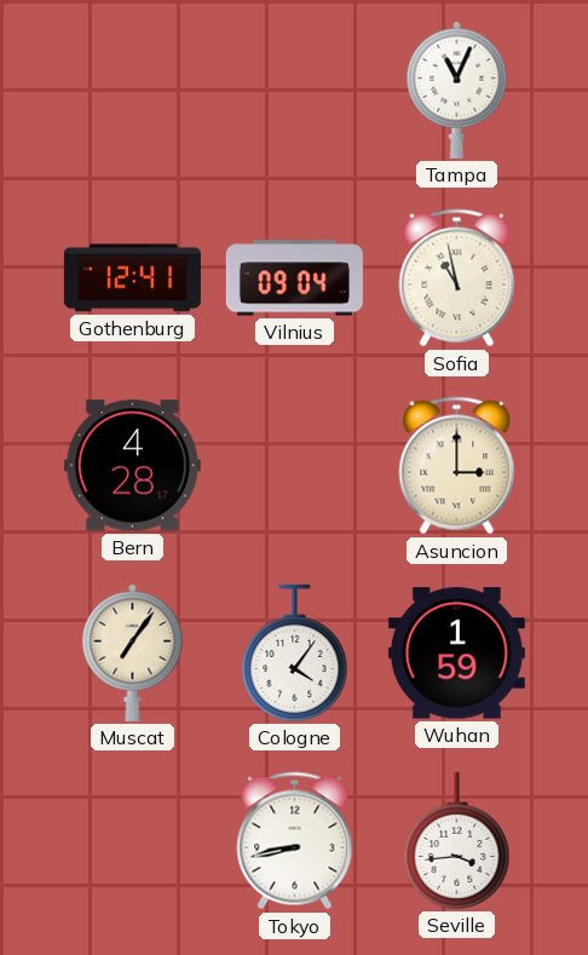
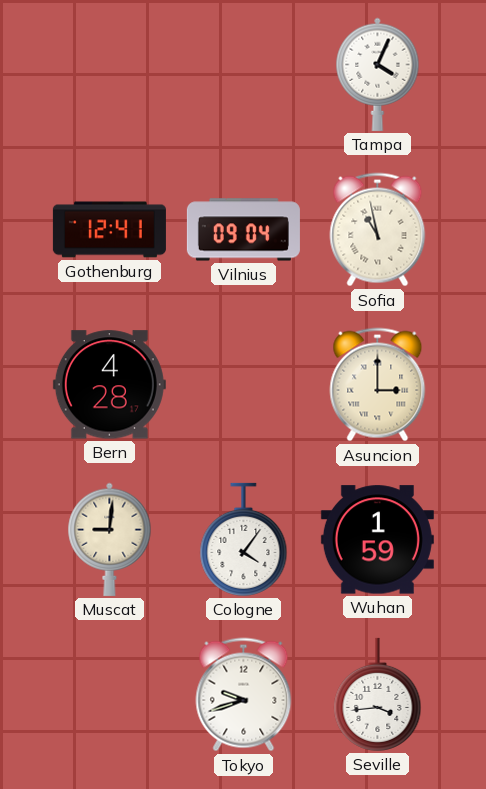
Tampa: 11:04 -> 4:04
Muscat: 7:06 -> 9:01
Tokyo: 8:43 -> 9:42
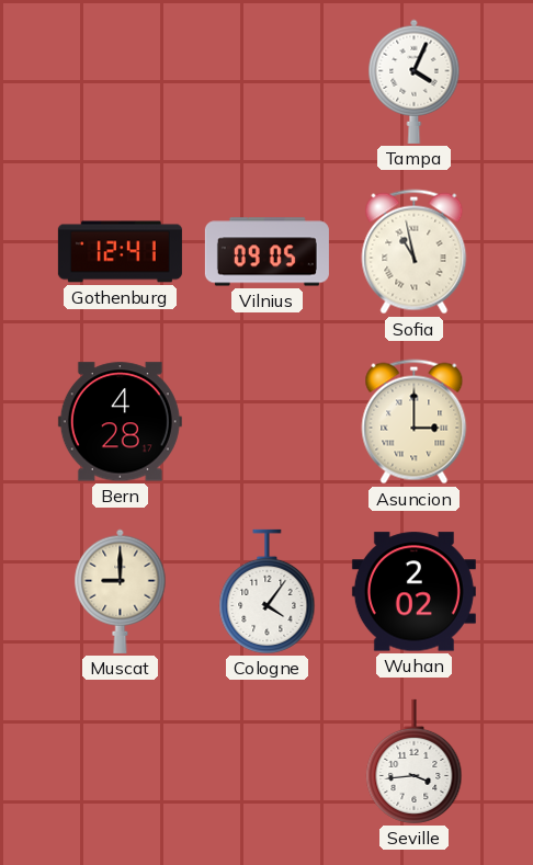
Vilnius: 09:04 -> 09:05
Muscat: 9:01 -> 9:00
Wuhan: 1:59 -> 2:02
Tokyo: 9:42 -> none
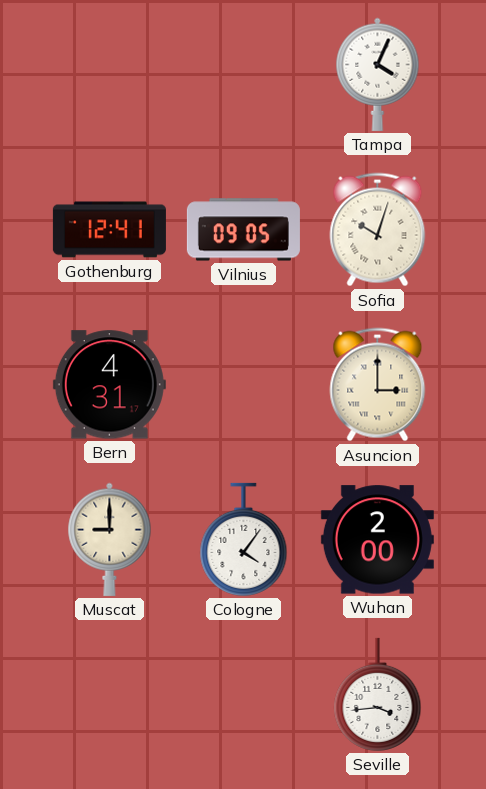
Sofia: 10:58 -> 10:03
Bern: 4:28 -> 4:31
Wuhan: 2:02 -> 2:00
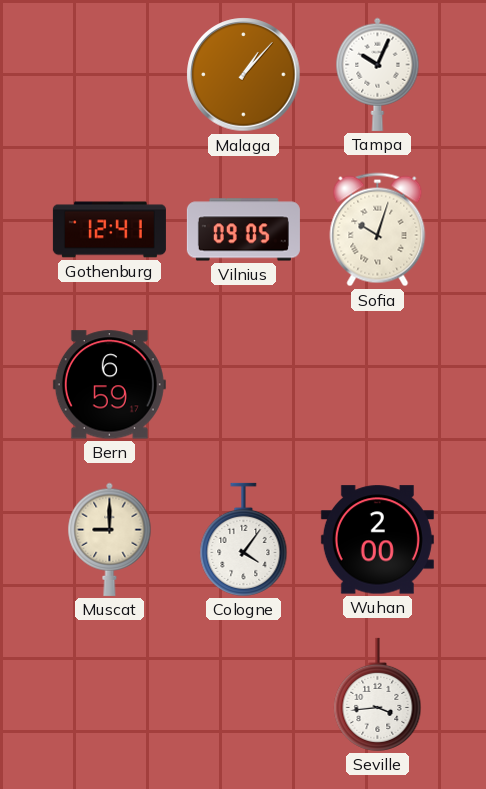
Malaga: none -> 1:07
Tampa: 4:04 -> 10:04
Bern: 4:31 -> 6:59
Asuncion: 3:00 -> none
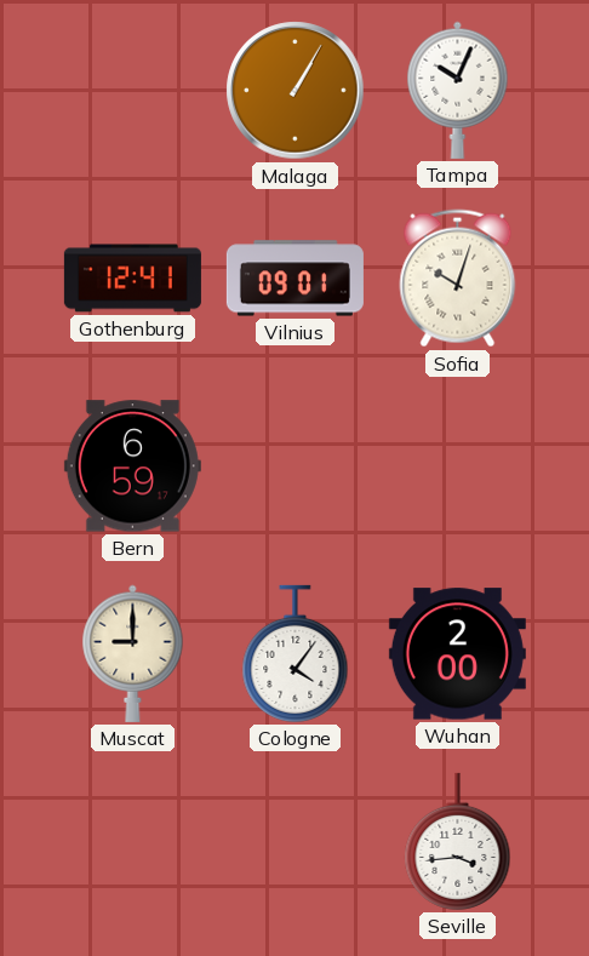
Malaga: 1:07 -> 1:05
Vilnius: 09:05 -> 09:01
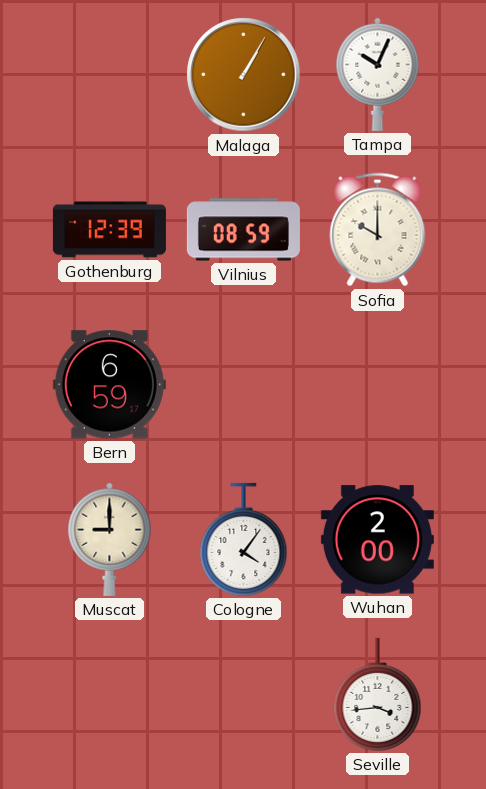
Gothenburg: 12:41 -> 12:39
Vilnius: 09:01 -> 08:59
Sofia: 10:03 -> 10:00
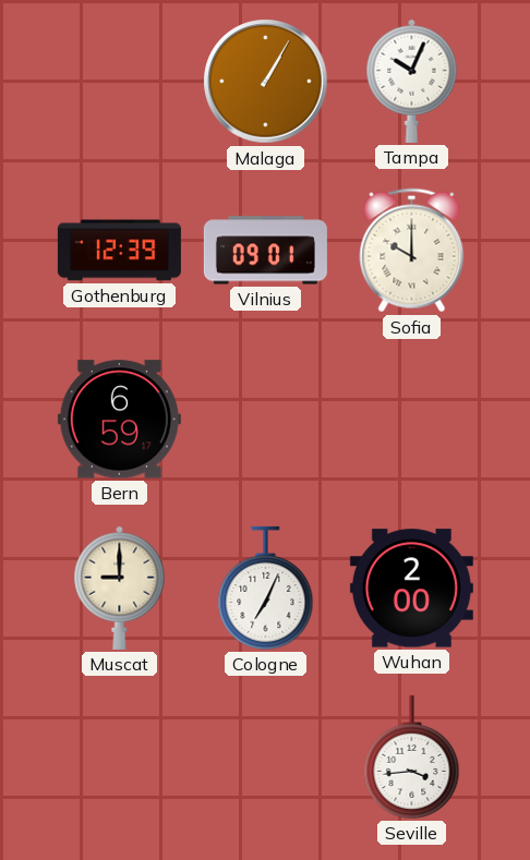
Vilnius: 08:59 -> 09:01
Cologne: 4:06 -> 7:04
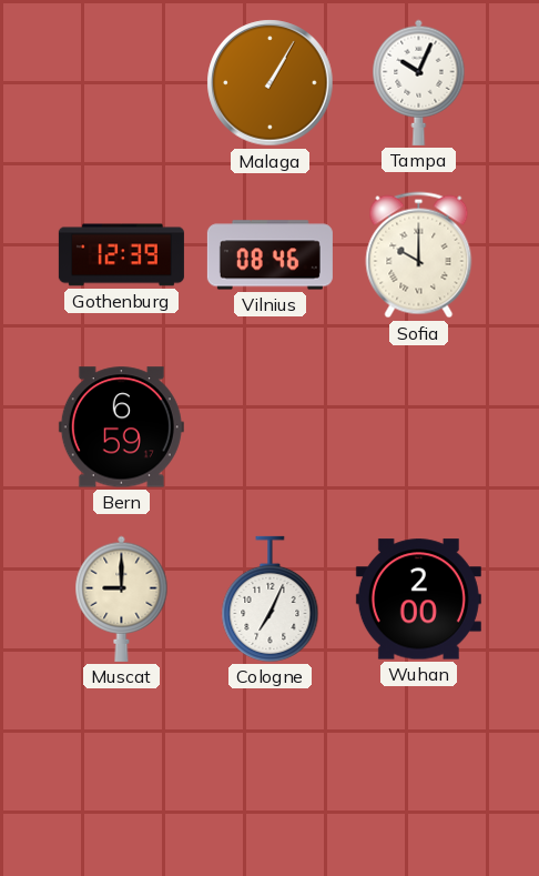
Vilnius: 09:01 -> 08:46
Seville: 3:44 -> none
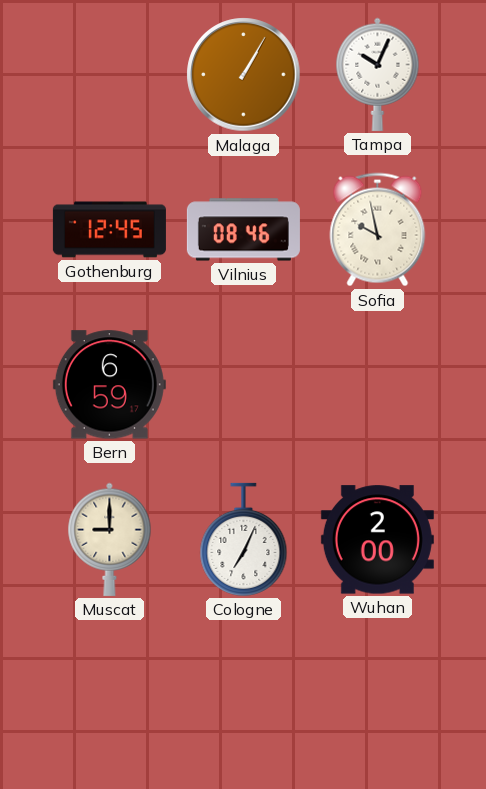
Gothenburg: 12:39 -> 12:45
Sofia: 10:00 -> 9:58
